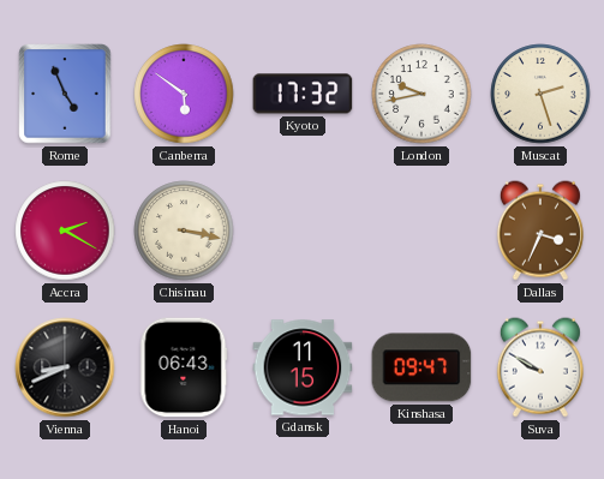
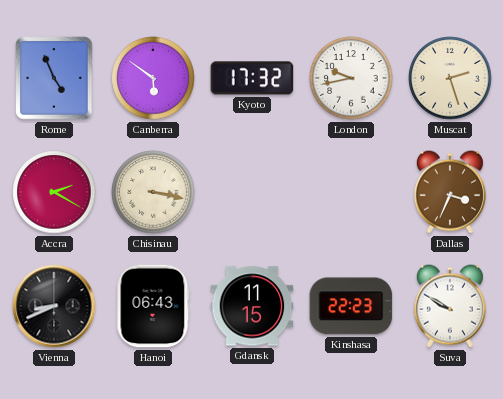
Kinshasa: 09:47 -> 22:23
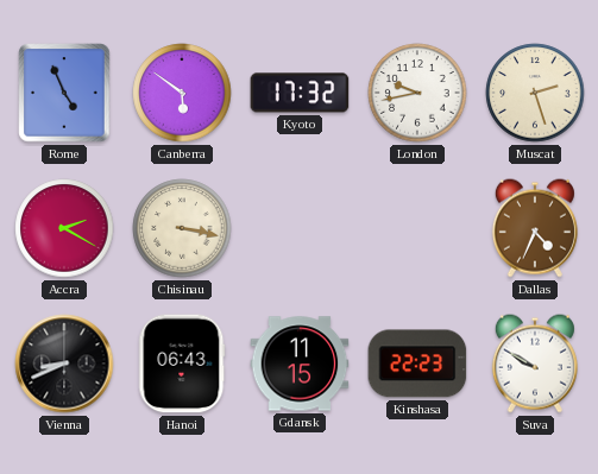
Dallas: 3:34 -> 4:34
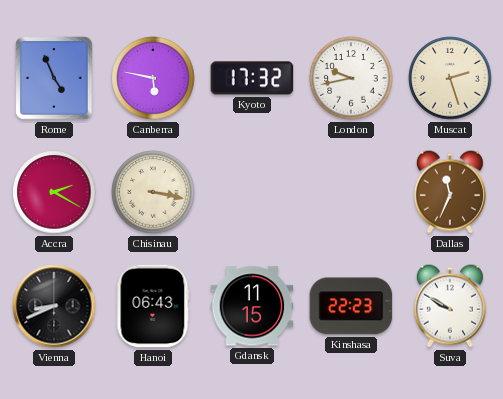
Canberra: 5:51 -> 5:47
Dallas: 4:34 -> 11:34
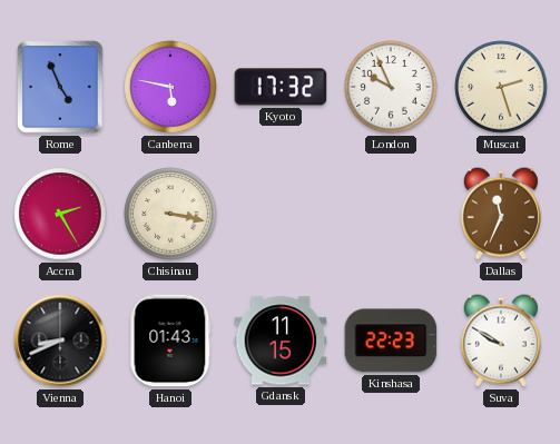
London: 9:43 -> 9:56
Accra: 2:20 -> 2:25
Hanoi: 06:43 -> 01:43
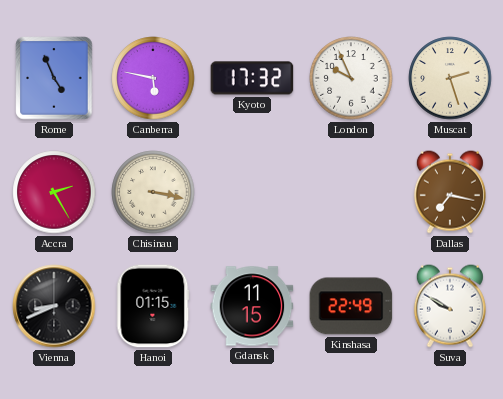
Dallas: 11:34 -> 7:17
Hanoi: 01:43 -> 01:15
Kinshasa: 22:23 -> 22:49
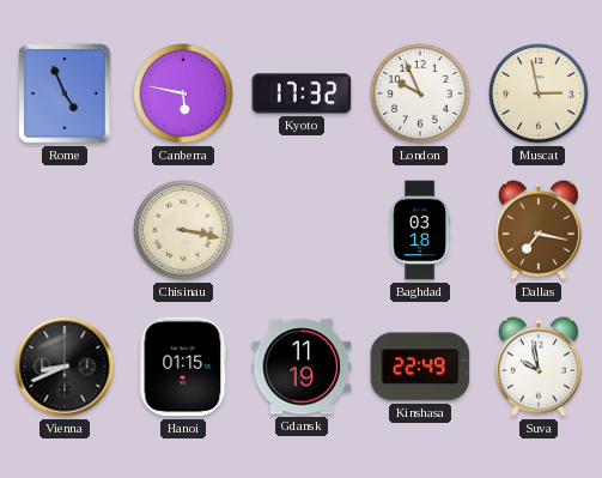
Muscat: 2:27 -> 2:58
Accra: 2:25 -> none
Baghdad: none -> 03:18
Gdansk: 11:15 -> 11:19
Suva: 9:50 -> 9:58
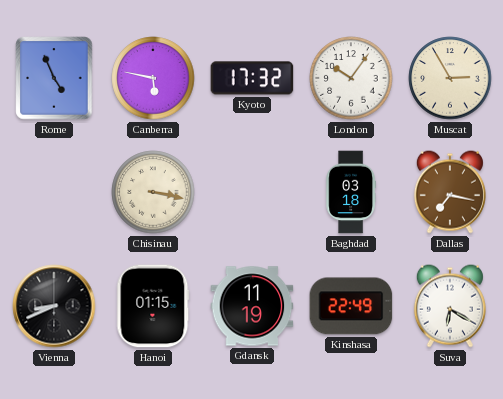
London: 9:56 -> 10:06
Muscat: 2:58 -> 2:55
Suva: 9:58 -> 6:20
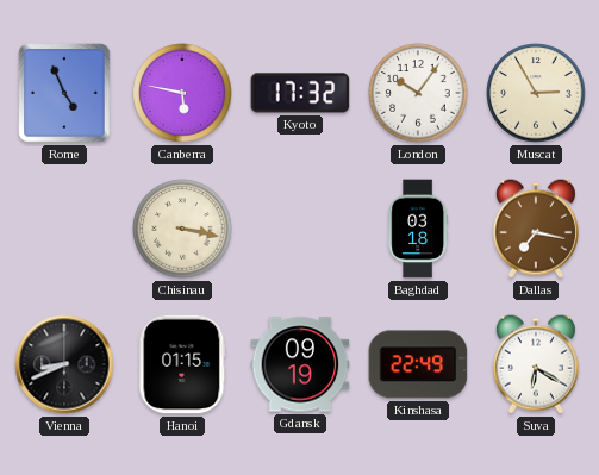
Gdansk: 11:19 -> 09:19
